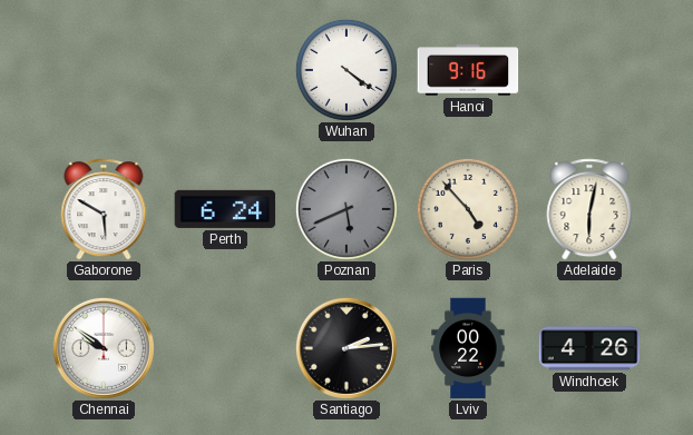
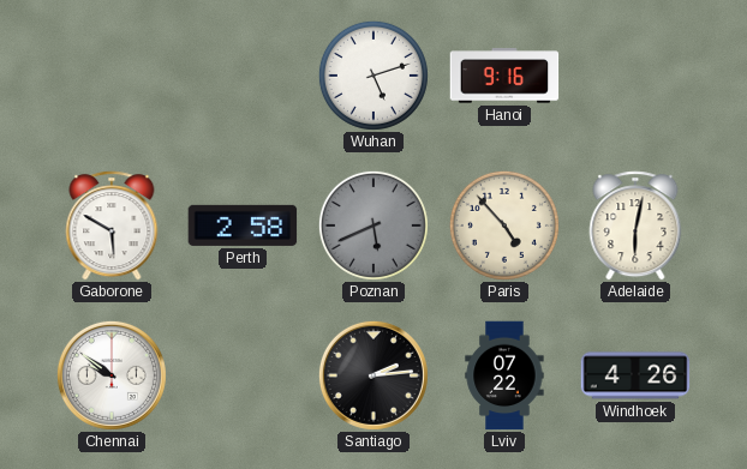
Wuhan: 4:21 -> 5:12
Perth: 6:24 -> 2:58
Lviv: 00:22 -> 07:22
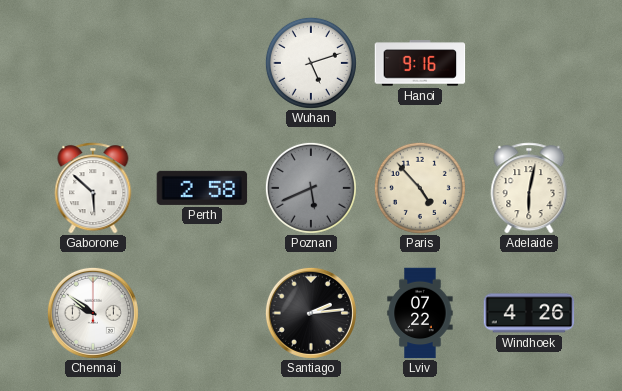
Gaborone: 5:50 -> 5:52
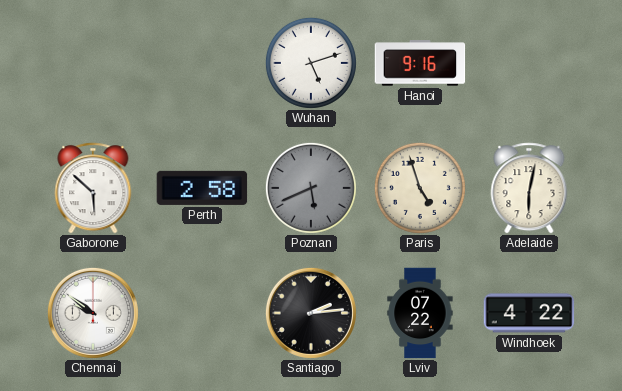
Paris: 4:53 -> 4:57
Windhoek: 4:26 -> 4:22
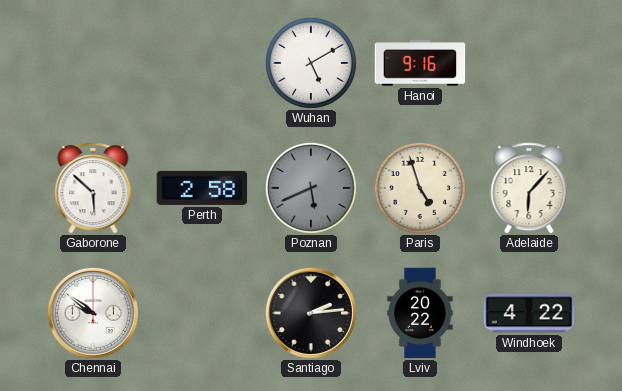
Wuhan: 5:12 -> 5:10
Adelaide: 6:02 -> 6:07
Lviv: 07:22 -> 20:22
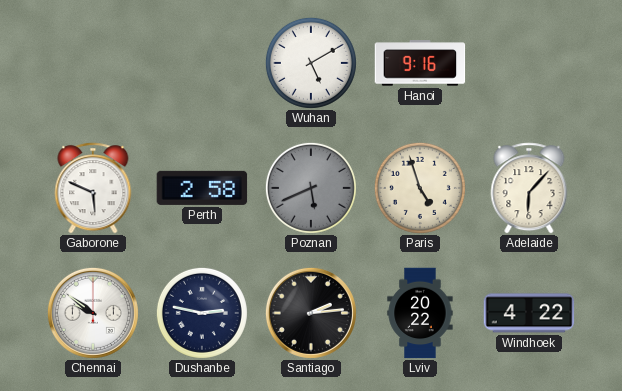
Gaborone: 5:52 -> 5:49
Dushanbe: none -> 2:47
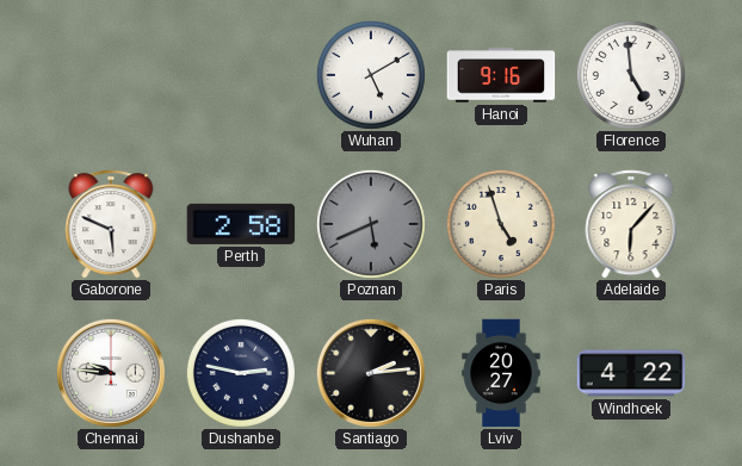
Florence: none -> 4:59
Chennai: 9:51 -> 9:46
Lviv: 20:22 -> 20:27
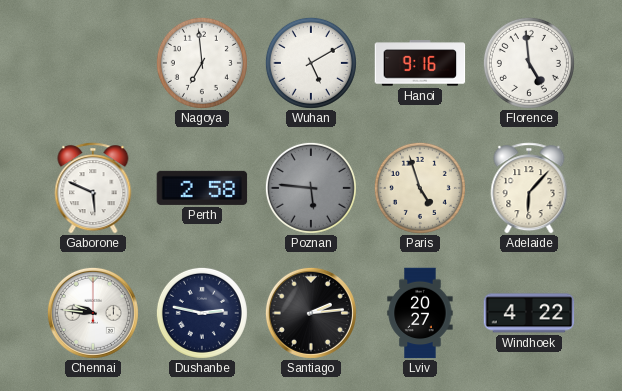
Nagoya: none -> 6:59
Poznan: 5:41 -> 5:46
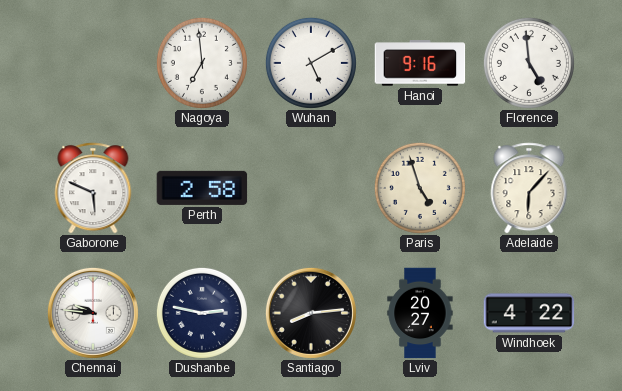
Poznan: 5:46 -> none
Santiago: 2:14 -> 8:14
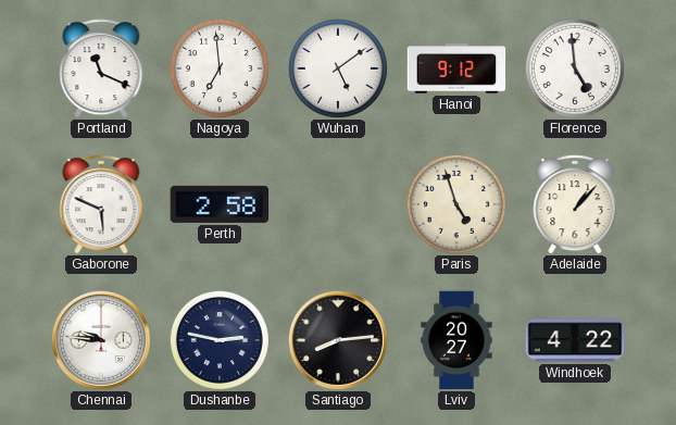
Portland: none -> 11:19
Wuhan: 5:10 -> 5:09
Hanoi: 9:16 -> 9:12
Adelaide: 6:07 -> 1:07
